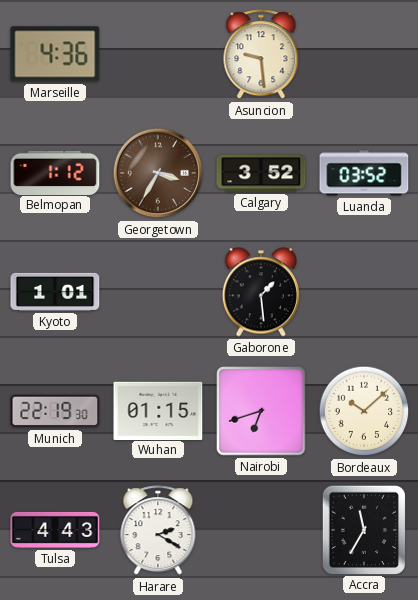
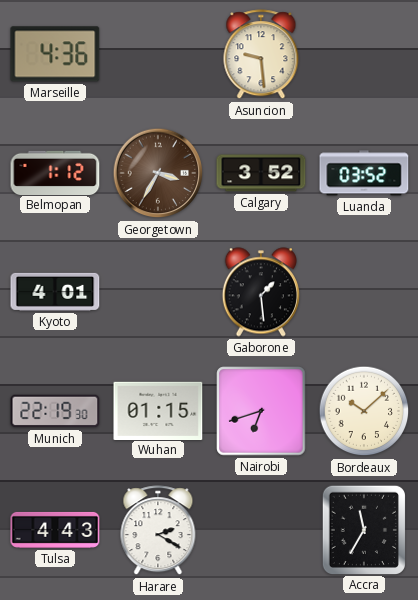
Kyoto: 1:01 -> 4:01
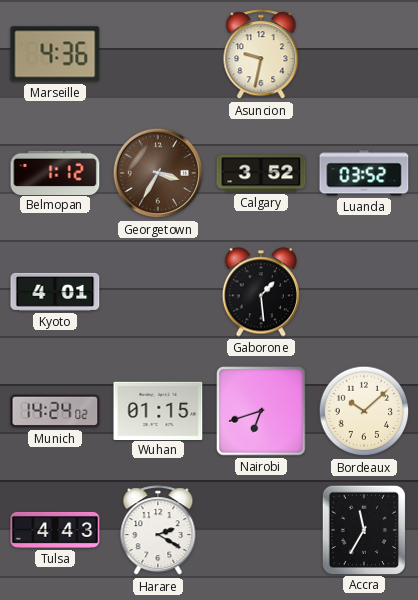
Asuncion: 9:29 -> 9:32
Munich: 22:19 -> 14:24
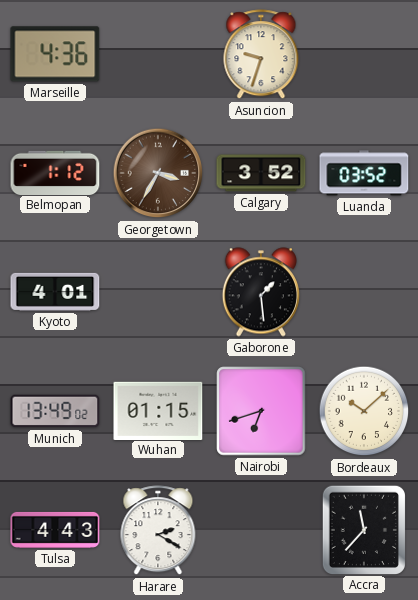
Asuncion: 9:32 -> 9:33
Munich: 14:24 -> 13:49
Accra: 11:35 -> 11:37
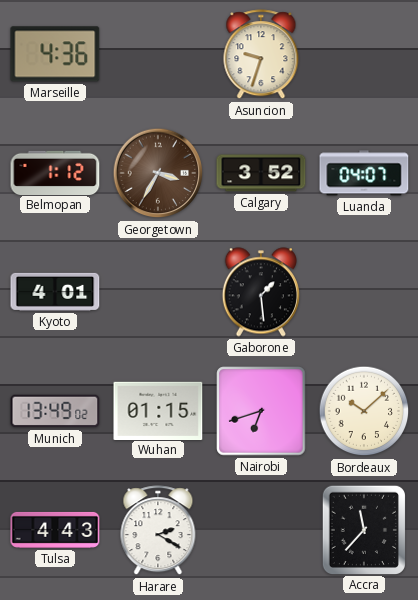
Luanda: 03:52 -> 04:07
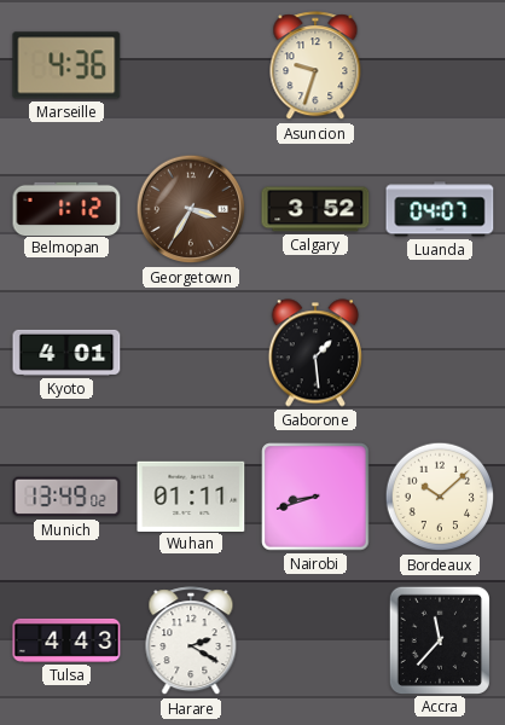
Wuhan: 01:15 -> 01:11
Nairobi: 6:42 -> 8:42
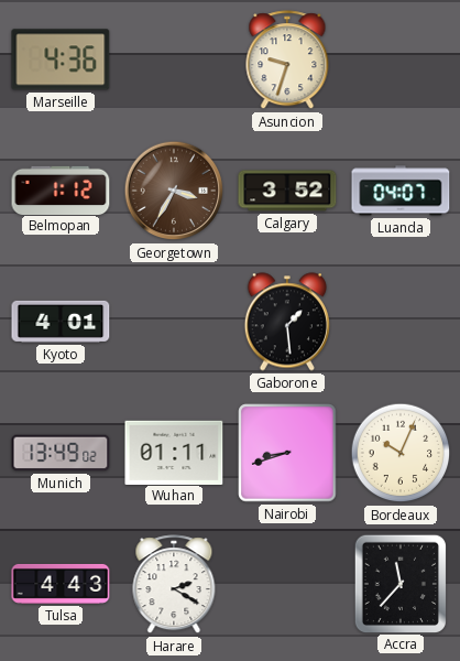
Bordeaux: 10:08 -> 10:04
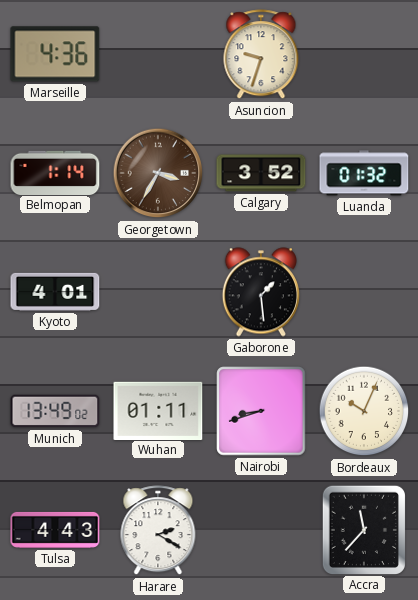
Belmopan: 1:12 -> 1:14
Luanda: 04:07 -> 01:32
